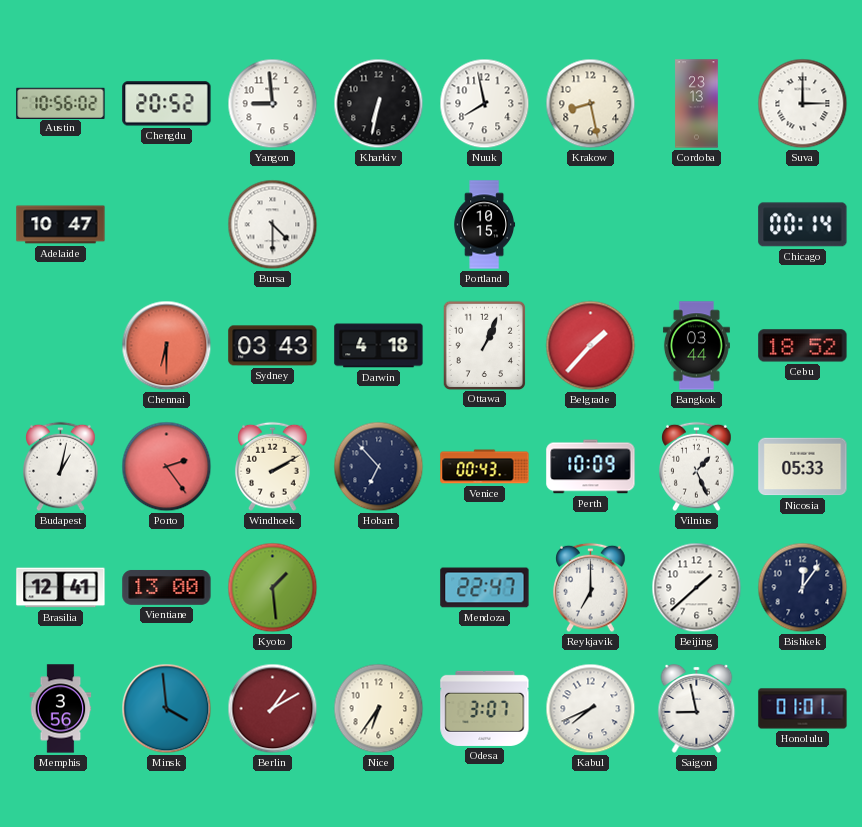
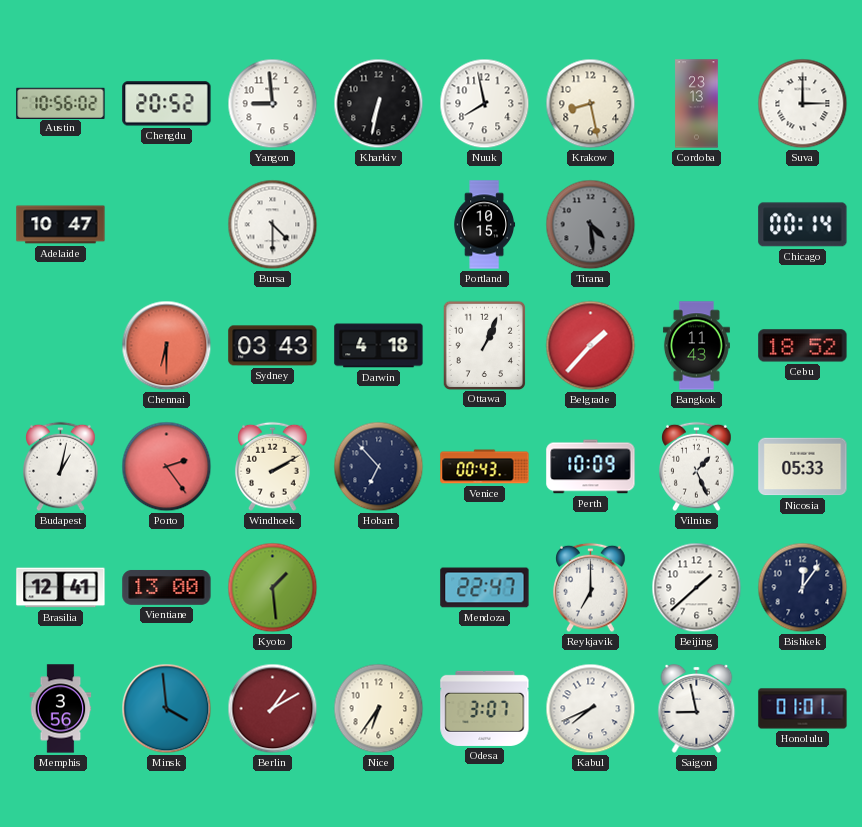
Tirana: none -> 4:29
Bangkok: 03:44 -> 11:43
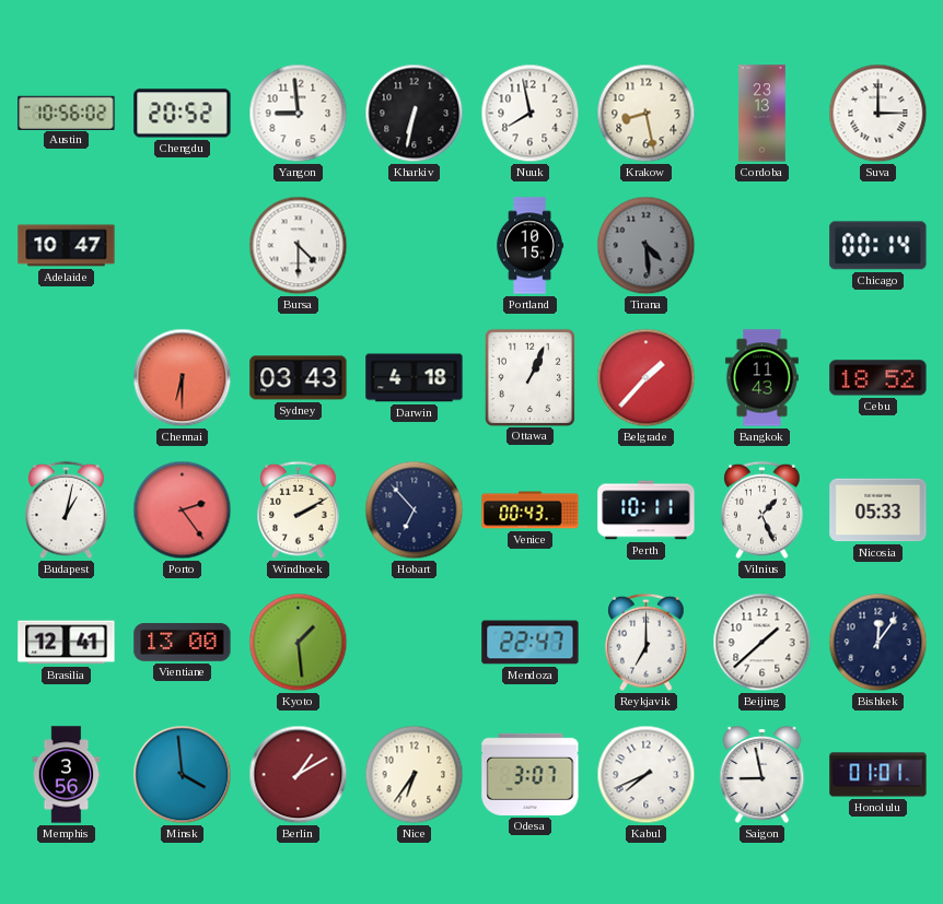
Perth: 10:09 -> 10:11
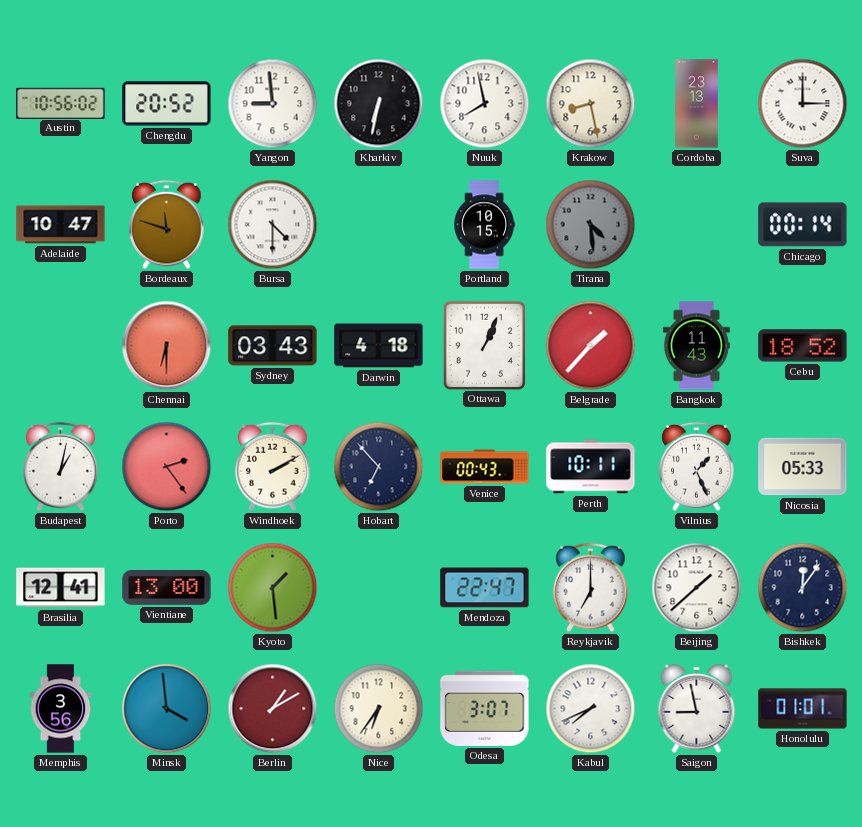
Bordeaux: none -> 11:48
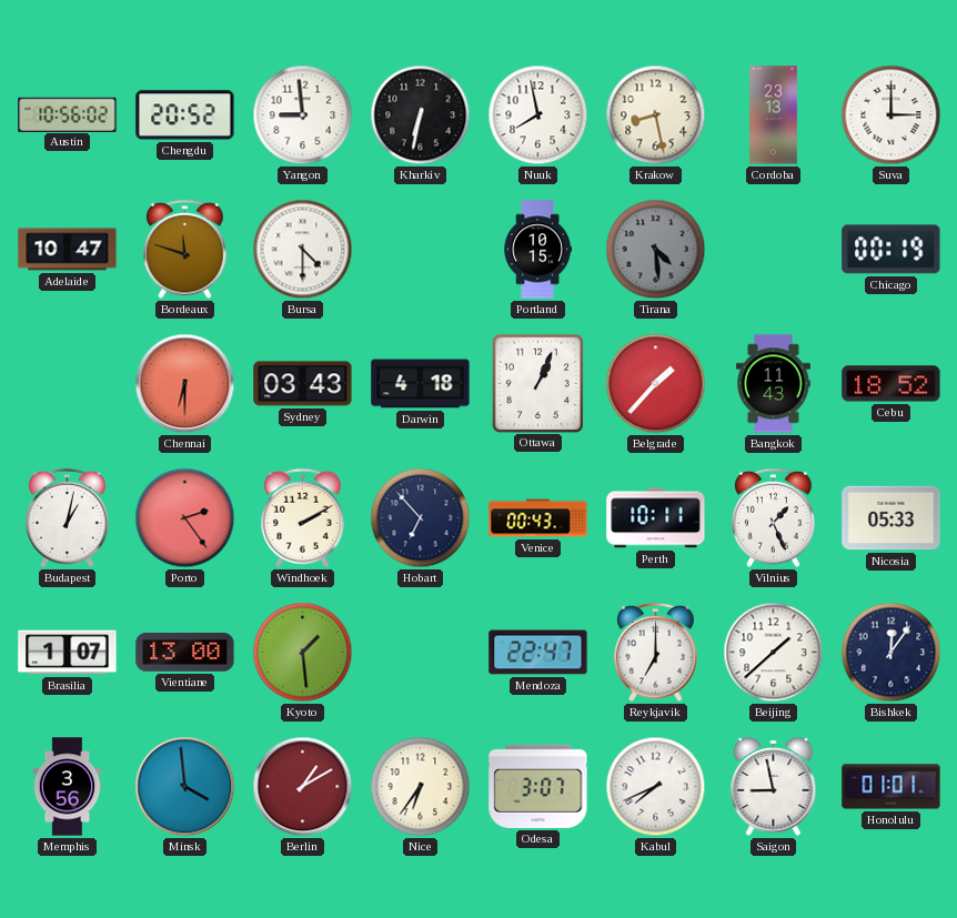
Chicago: 00:14 -> 00:19
Brasilia: 12:41 -> 1:07
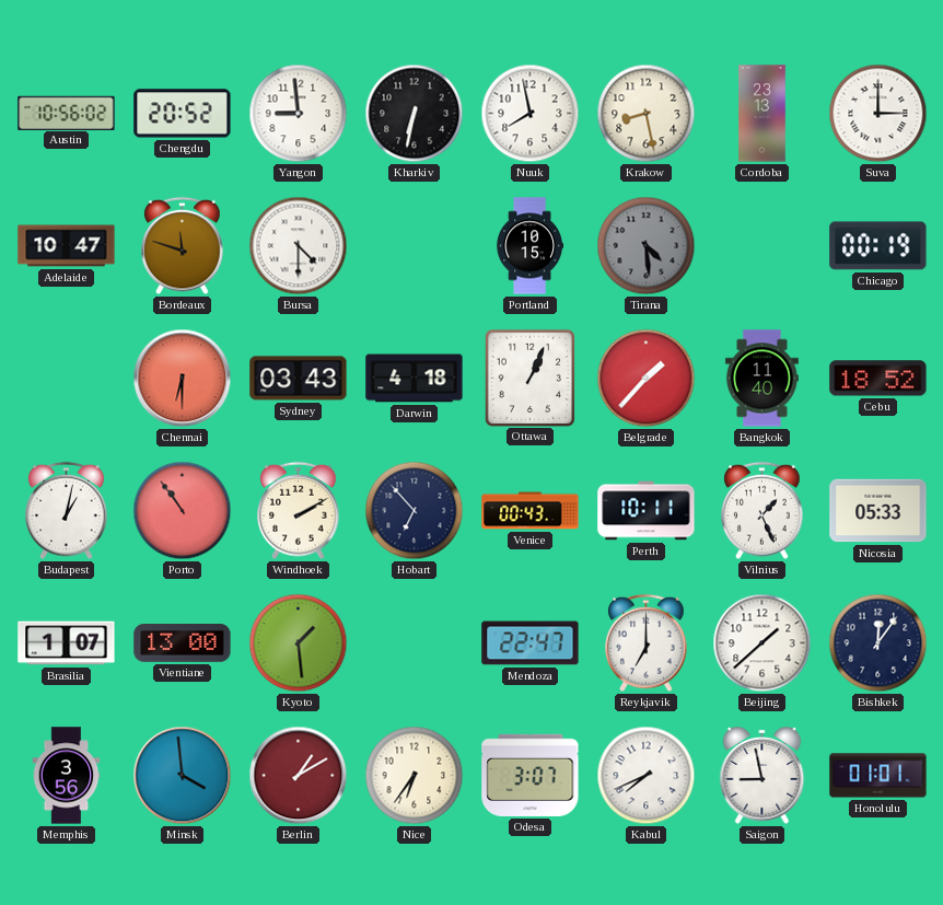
Bangkok: 11:43 -> 11:40
Porto: 2:24 -> 10:54
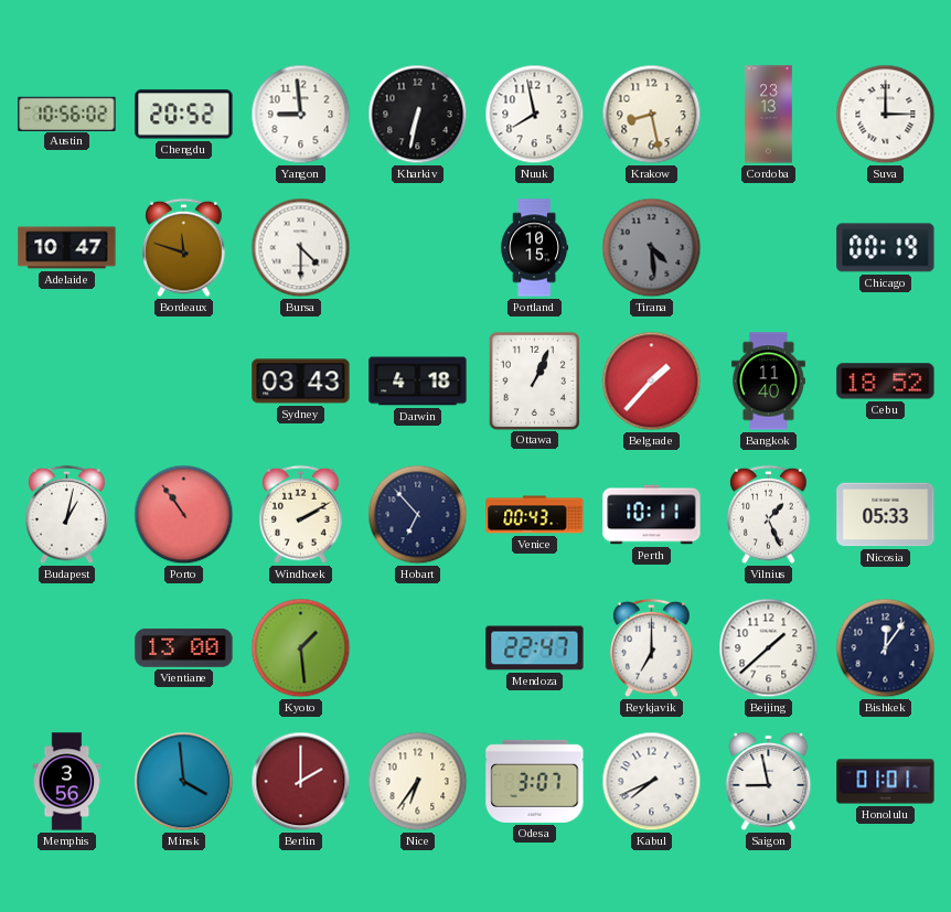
Chennai: 6:30 -> none
Brasilia: 1:07 -> none
Berlin: 1:10 -> 2:00
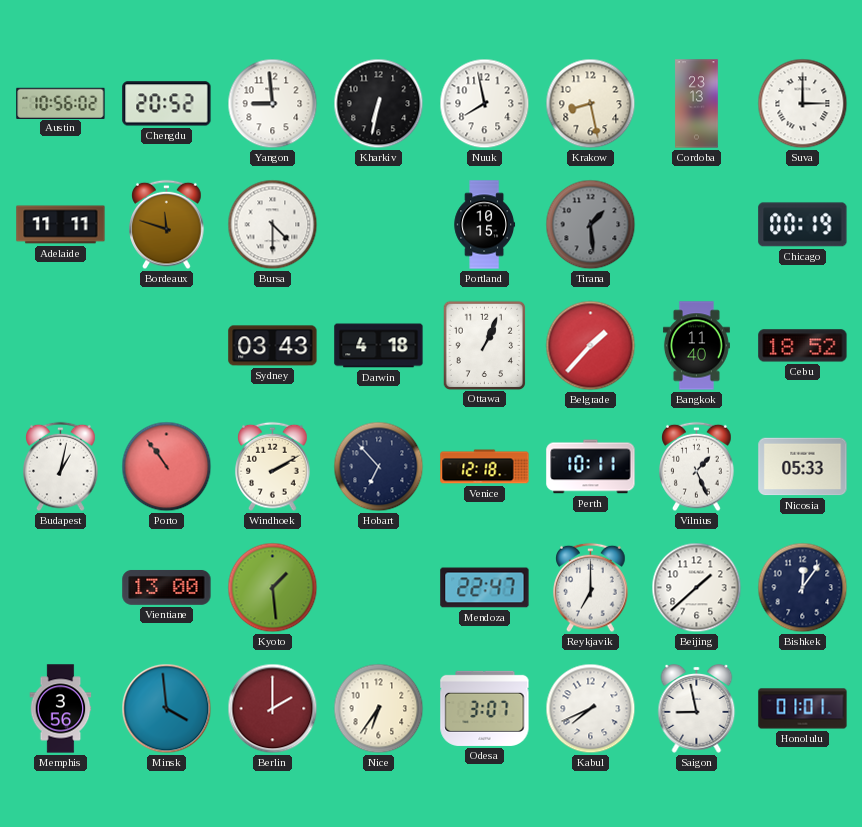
Adelaide: 10:47 -> 11:11
Tirana: 4:29 -> 1:29
Venice: 00:43 -> 12:18
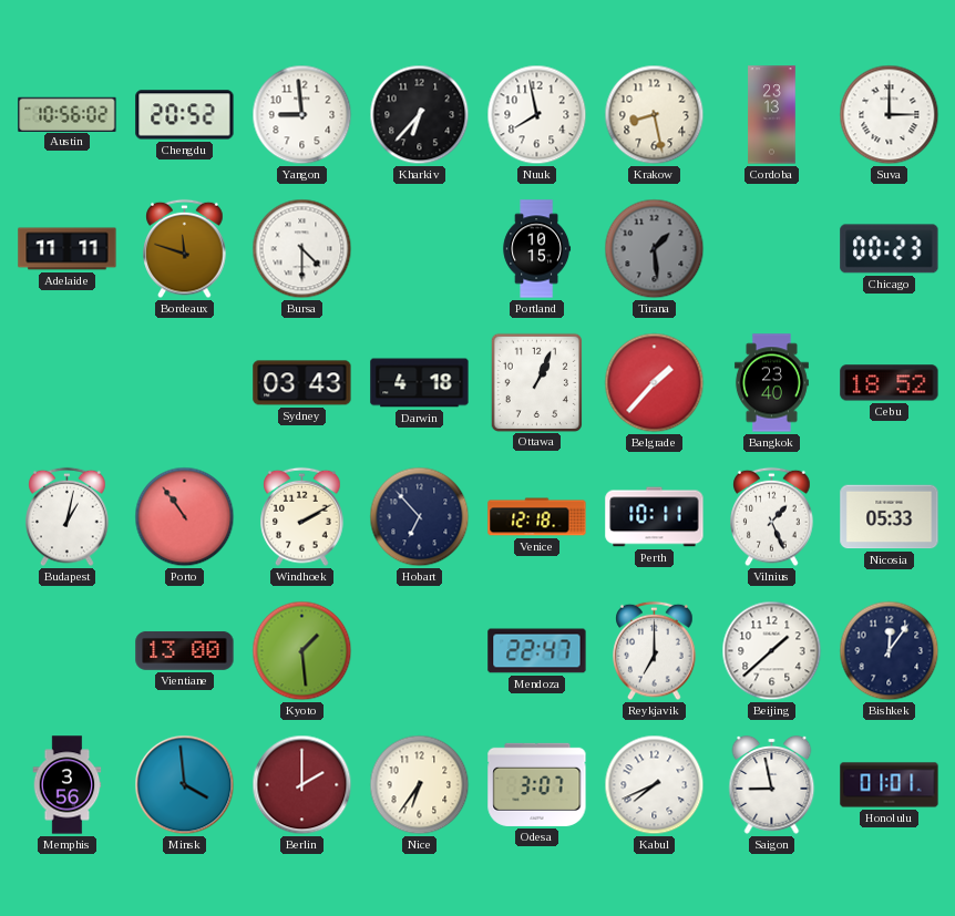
Kharkiv: 6:32 -> 6:37
Chicago: 00:19 -> 00:23
Bangkok: 11:40 -> 23:40
